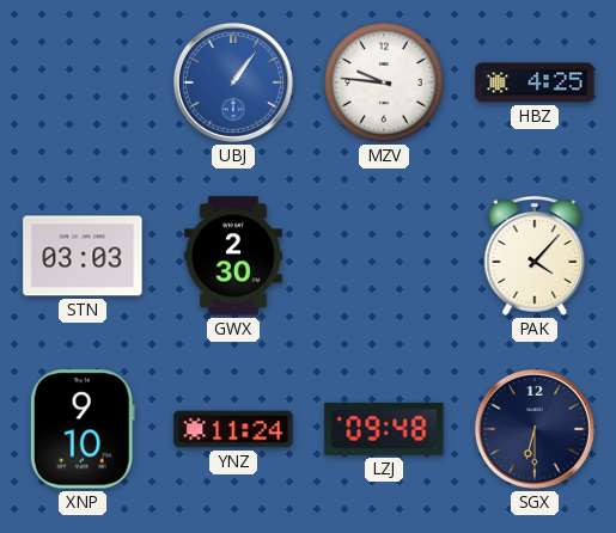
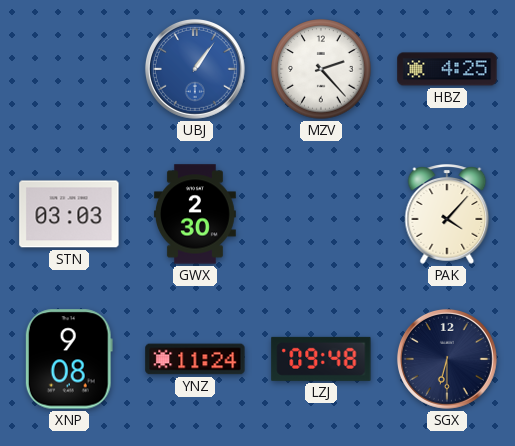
MZV: 9:46 -> 2:23
XNP: 9:10 -> 9:08
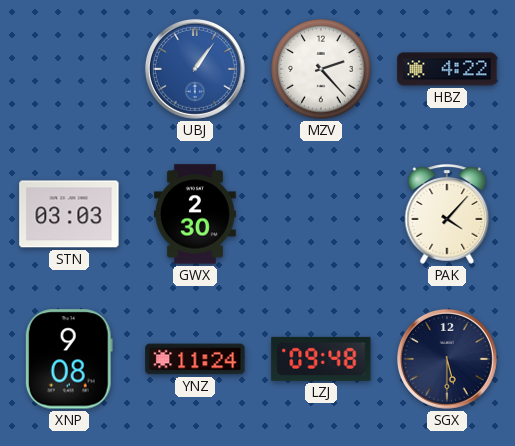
HBZ: 4:25 -> 4:22
SGX: 6:30 -> 5:30
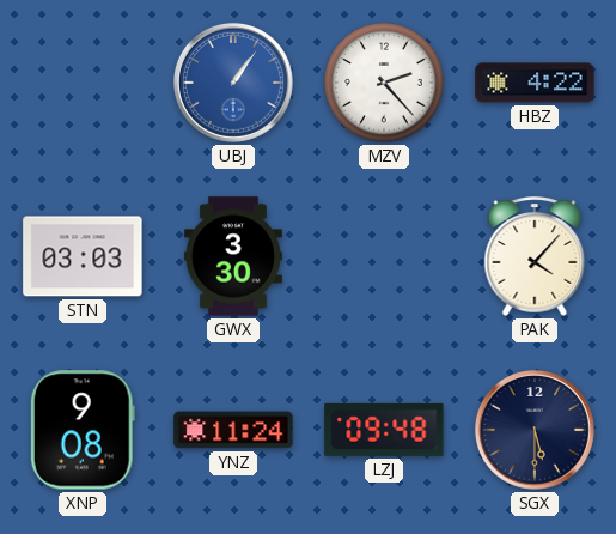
GWX: 2:30 -> 3:30
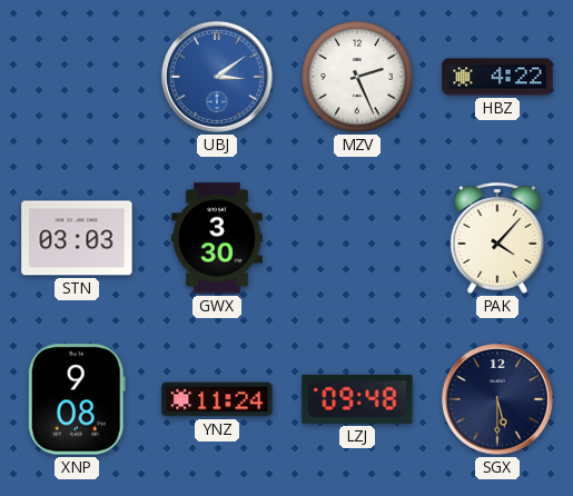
UBJ: 1:06 -> 3:09
MZV: 2:23 -> 2:26
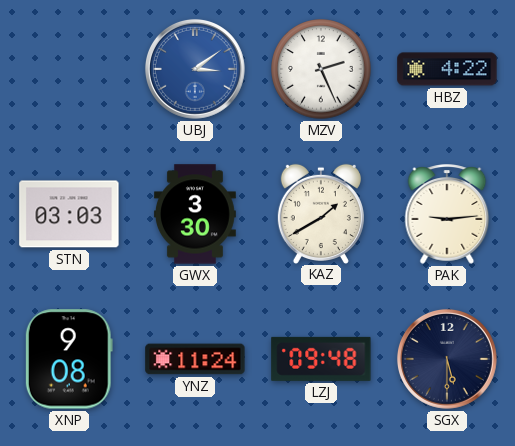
KAZ: none -> 1:40
PAK: 4:07 -> 9:14
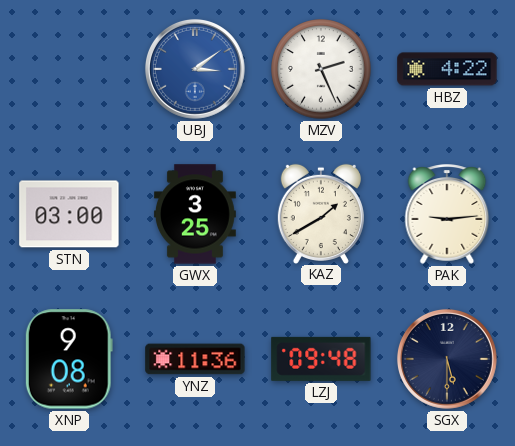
STN: 03:03 -> 03:00
GWX: 3:30 -> 3:25
YNZ: 11:24 -> 11:36
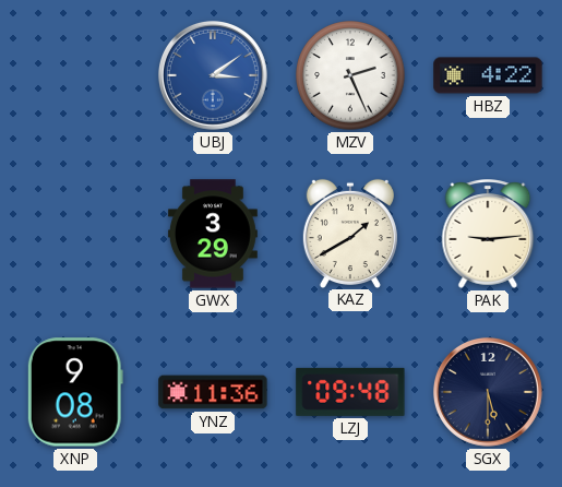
STN: 03:00 -> none
GWX: 3:25 -> 3:29
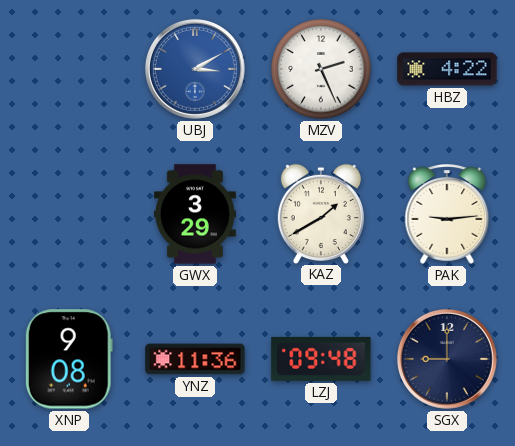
UBJ: 3:09 -> 3:10
SGX: 5:30 -> 9:00
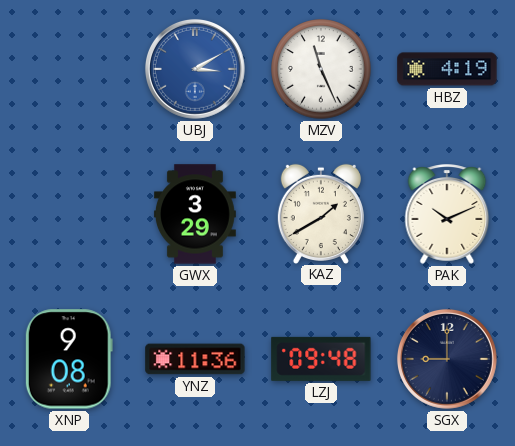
MZV: 2:26 -> 11:26
HBZ: 4:22 -> 4:19
PAK: 9:14 -> 10:11
